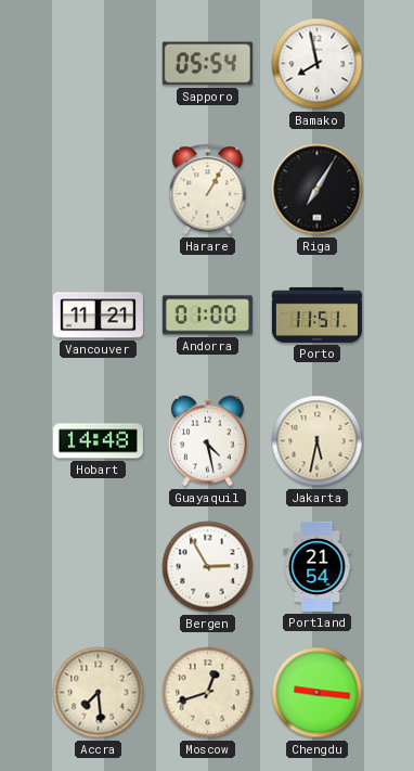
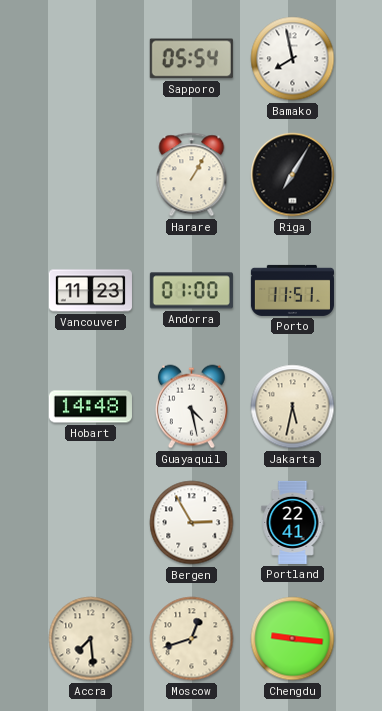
Vancouver: 11:21 -> 11:23
Portland: 21:54 -> 22:41
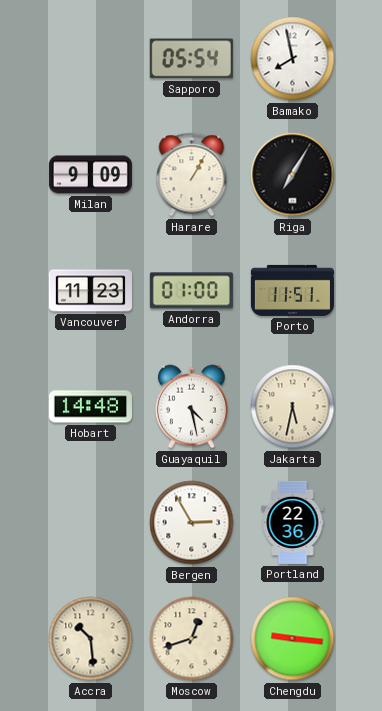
Milan: none -> 9:09
Portland: 22:41 -> 22:36
Accra: 7:29 -> 10:29
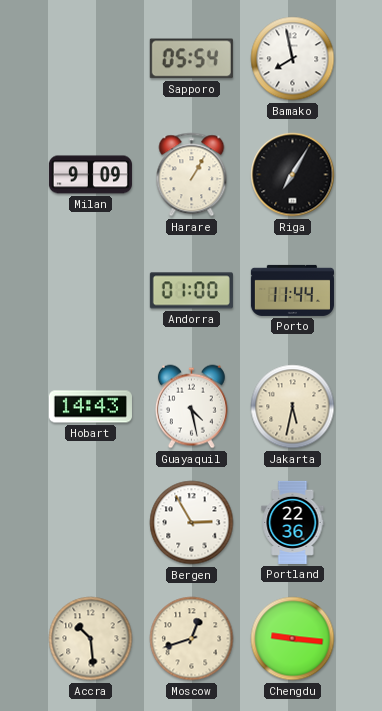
Vancouver: 11:23 -> none
Porto: 11:51 -> 11:44
Hobart: 14:48 -> 14:43
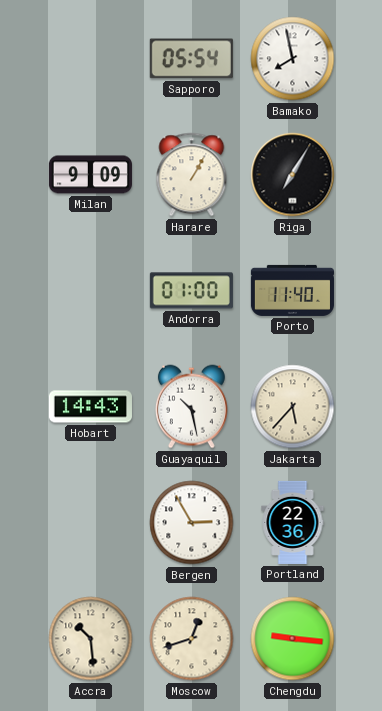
Porto: 11:44 -> 11:40
Guayaquil: 4:28 -> 10:28
Jakarta: 5:32 -> 5:37
